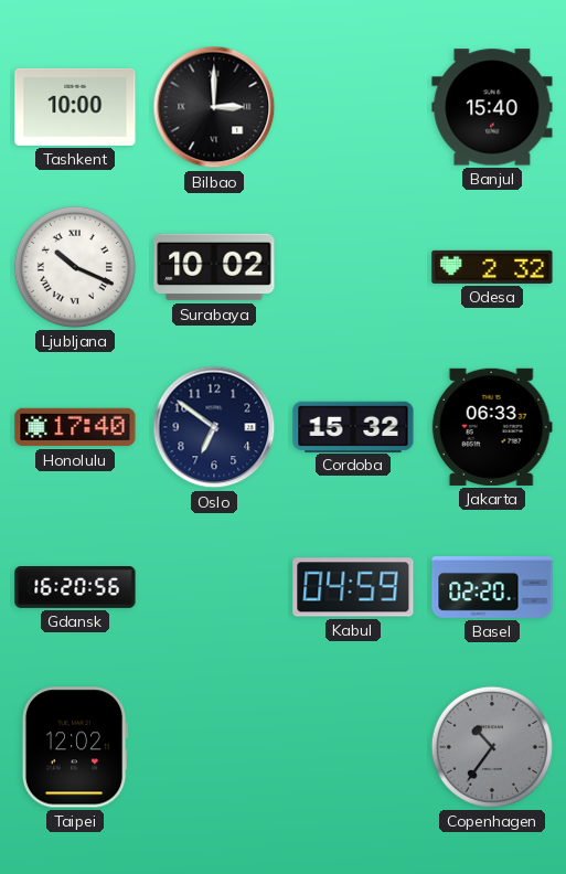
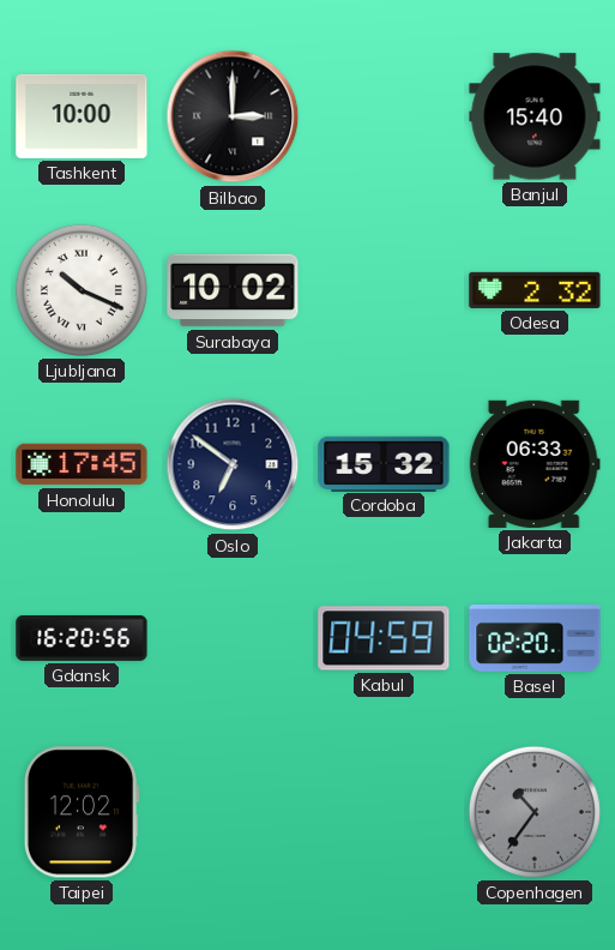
Honolulu: 17:40 -> 17:45
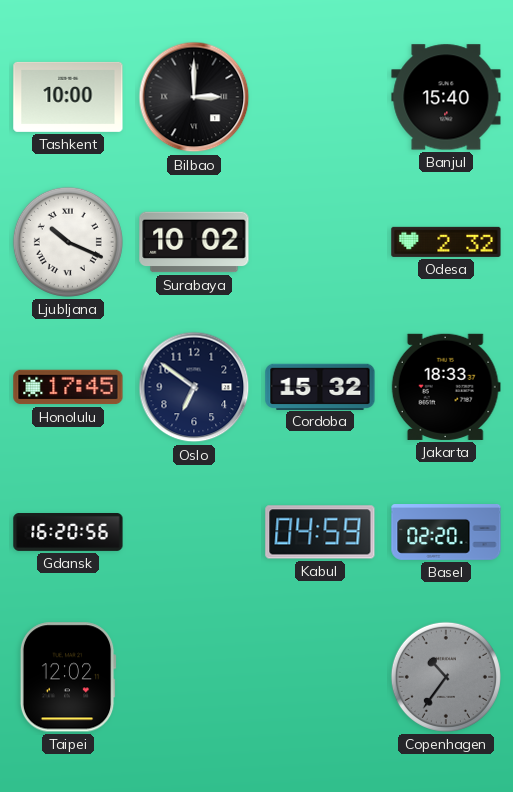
Jakarta: 06:33 -> 18:33
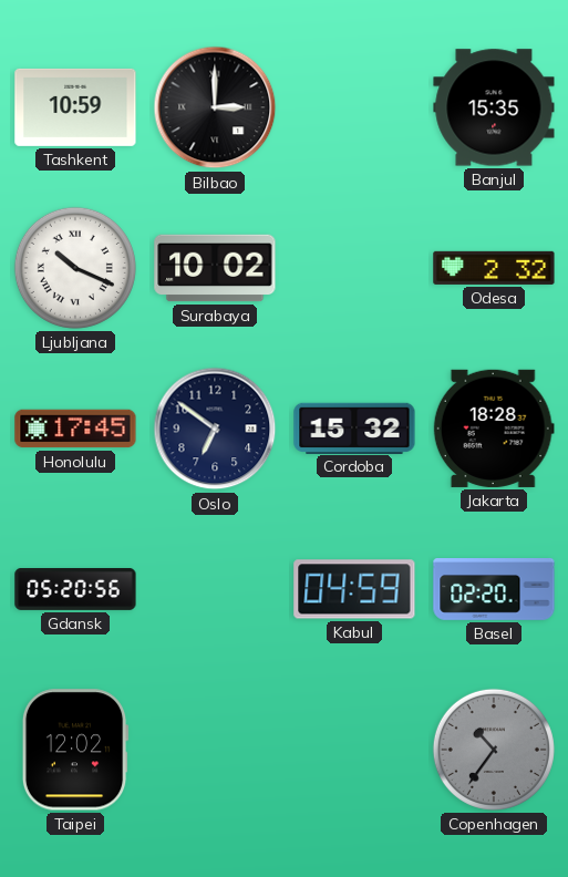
Tashkent: 10:00 -> 10:59
Banjul: 15:40 -> 15:35
Jakarta: 18:33 -> 18:28
Gdansk: 16:20 -> 05:20
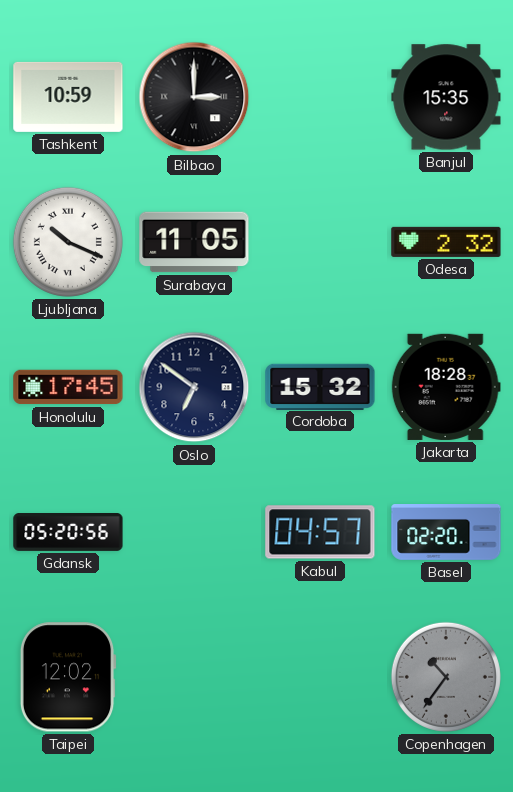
Surabaya: 10:02 -> 11:05
Kabul: 04:59 -> 04:57
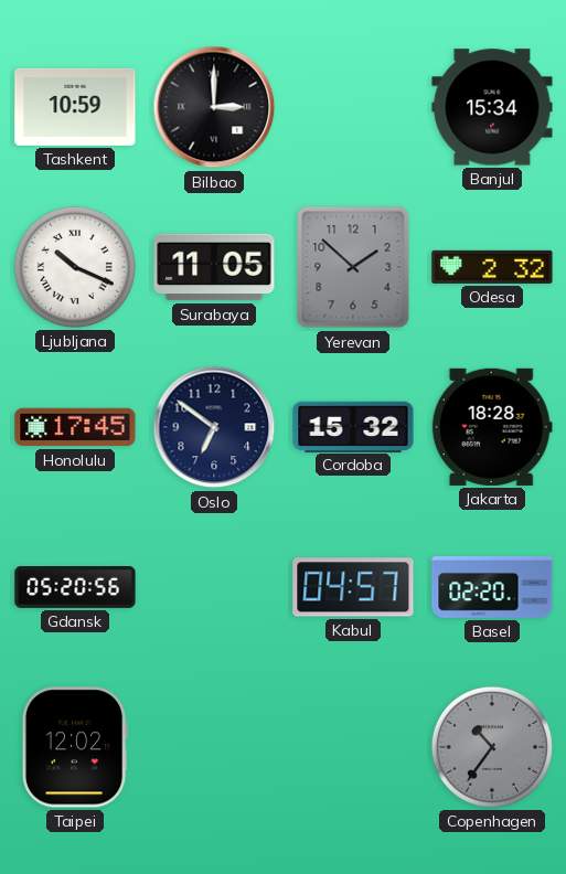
Banjul: 15:35 -> 15:34
Yerevan: none -> 1:52
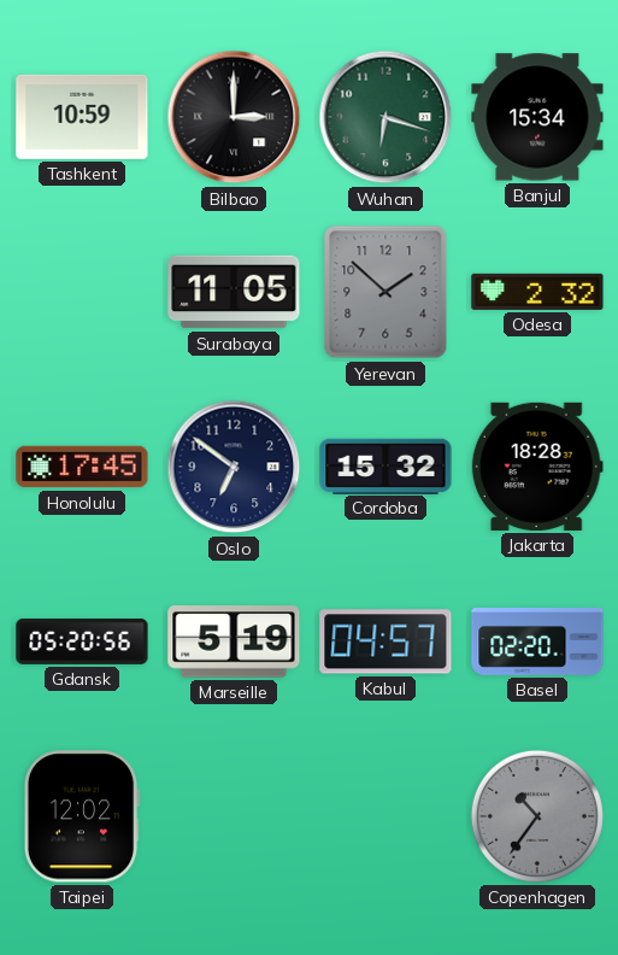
Wuhan: none -> 6:18
Ljubljana: 10:19 -> none
Marseille: none -> 5:19
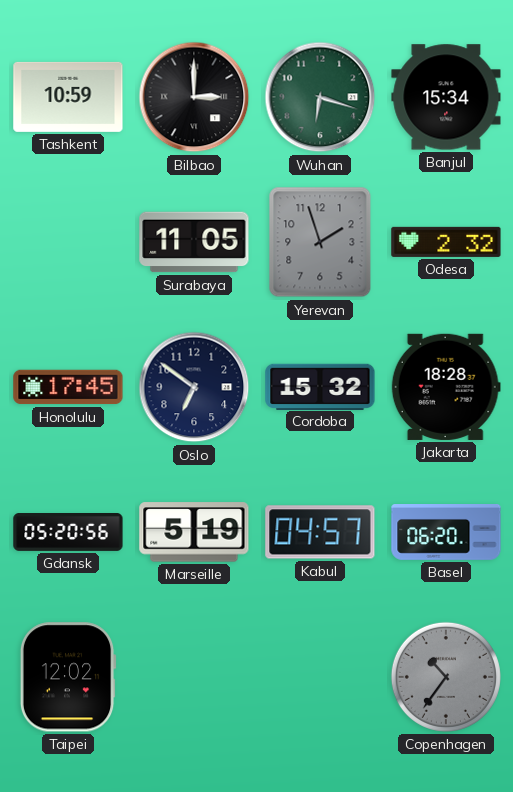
Yerevan: 1:52 -> 1:57
Basel: 02:20 -> 06:20
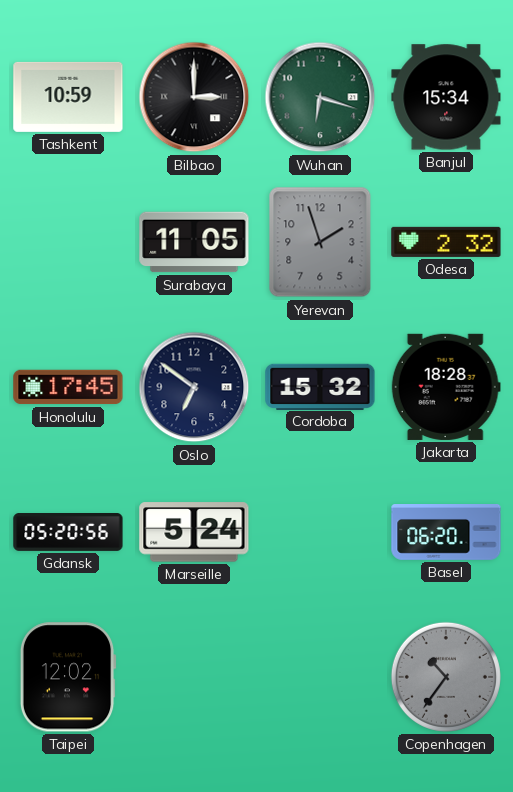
Marseille: 5:19 -> 5:24
Kabul: 04:57 -> none
